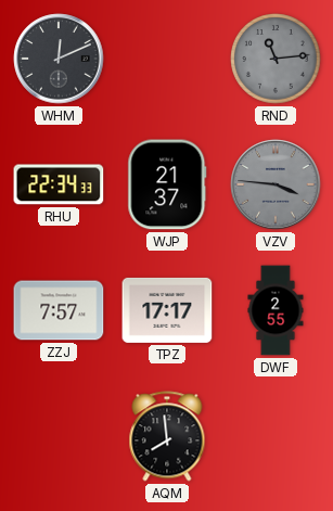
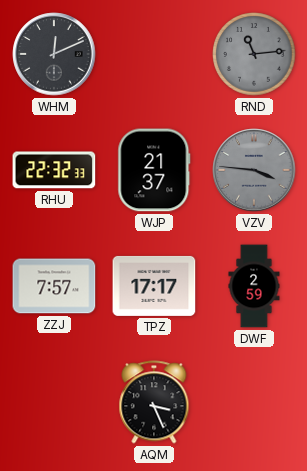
RHU: 22:34 -> 22:32
DWF: 2:55 -> 2:59
AQM: 7:59 -> 3:26
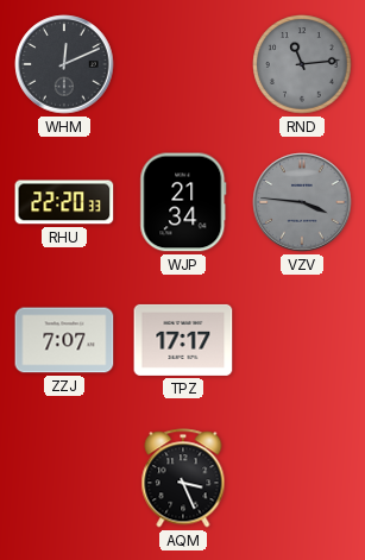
RHU: 22:32 -> 22:20
WJP: 21:37 -> 21:34
ZZJ: 7:57 -> 7:07
DWF: 2:59 -> none
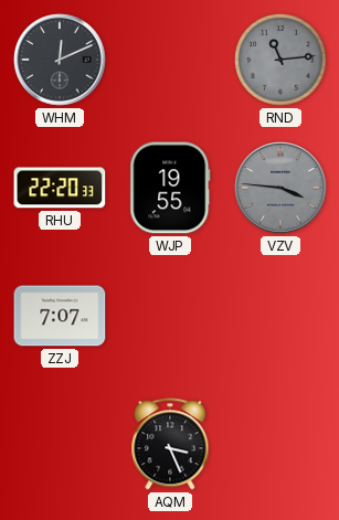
WJP: 21:34 -> 19:55
TPZ: 17:17 -> none
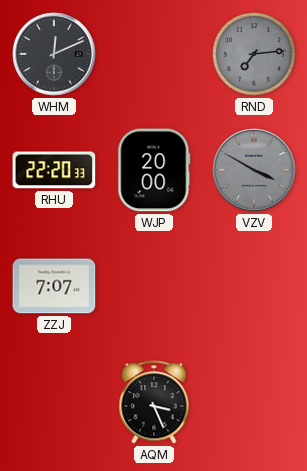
RND: 11:14 -> 7:14
WJP: 19:55 -> 20:00
VZV: 3:46 -> 3:50
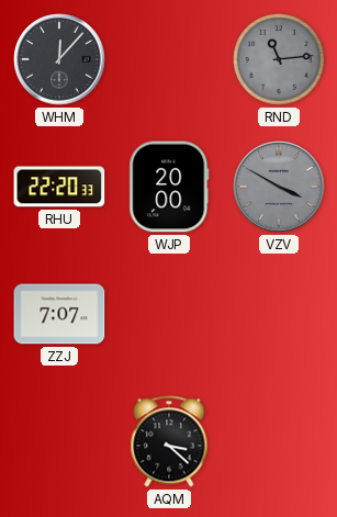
WHM: 12:11 -> 12:07
RND: 7:14 -> 11:14
AQM: 3:26 -> 3:22
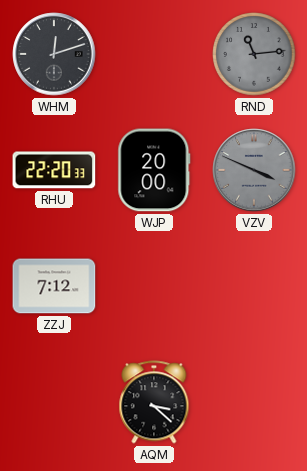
WHM: 12:07 -> 12:12
VZV: 3:50 -> 3:49
ZZJ: 7:07 -> 7:12
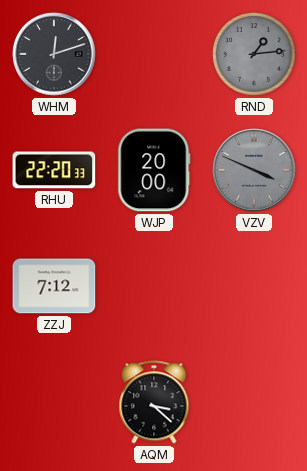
RND: 11:14 -> 1:14
